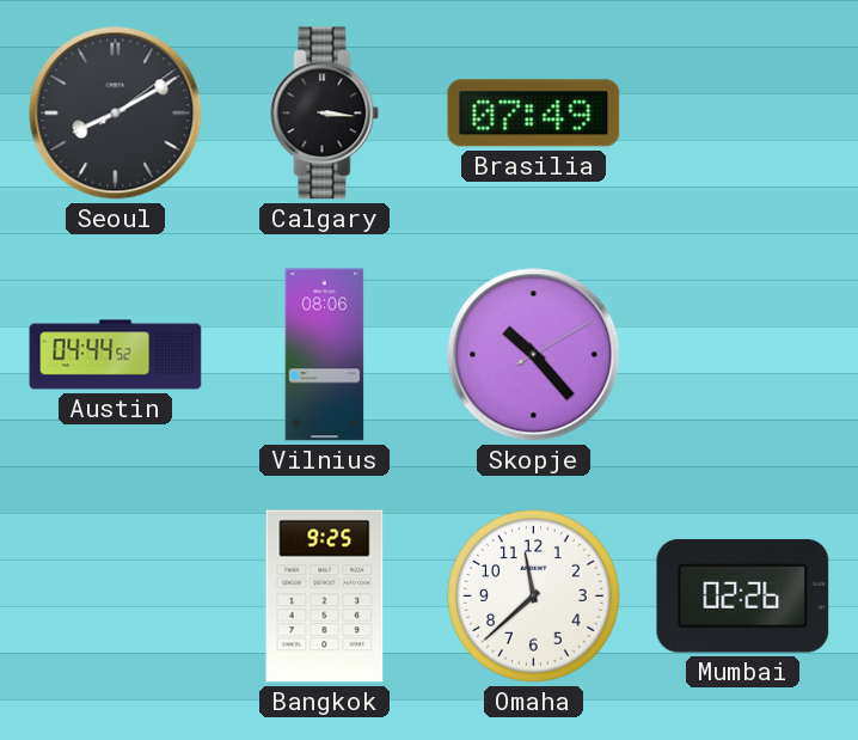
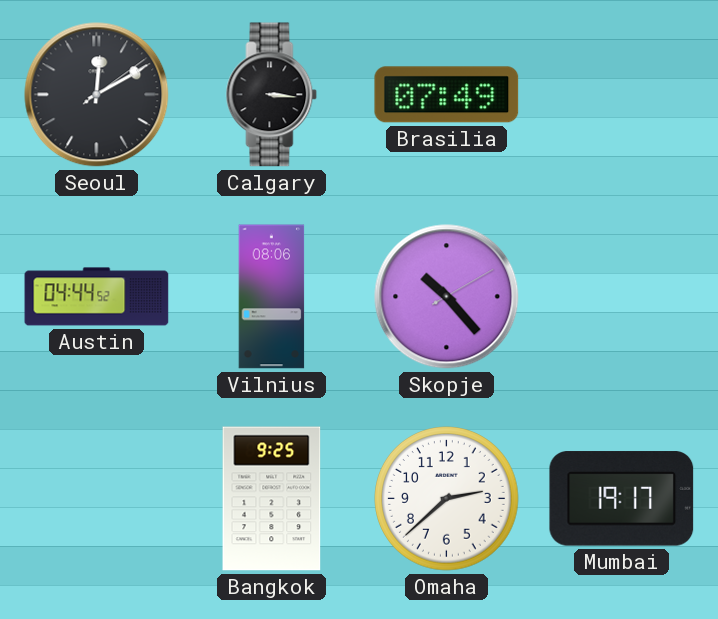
Seoul: 8:10 -> 12:10
Omaha: 11:38 -> 2:38
Mumbai: 02:26 -> 19:17
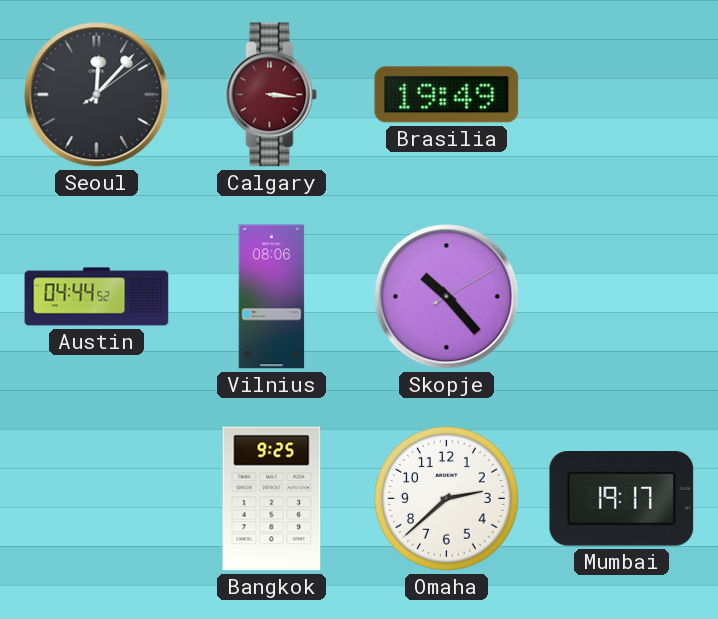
Seoul: 12:10 -> 12:07
Calgary dial: black -> burgundy
Brasilia: 07:49 -> 19:49
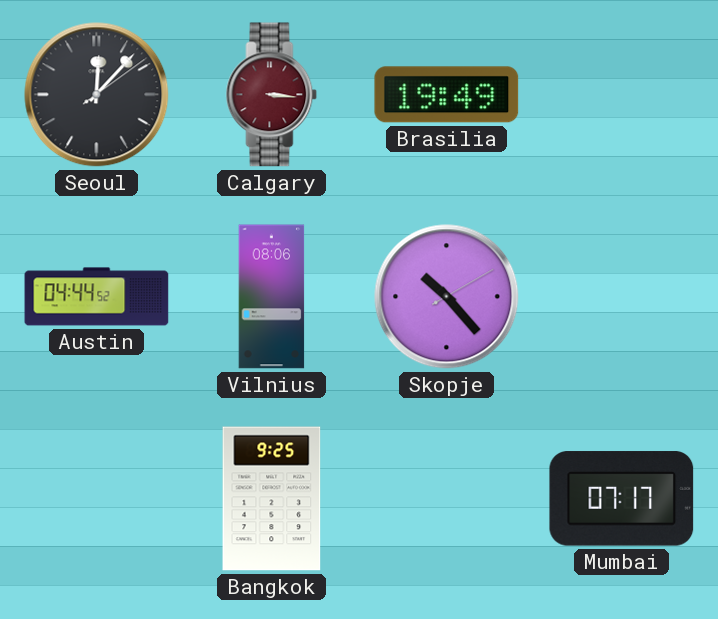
Omaha: 2:38 -> none
Mumbai: 19:17 -> 07:17
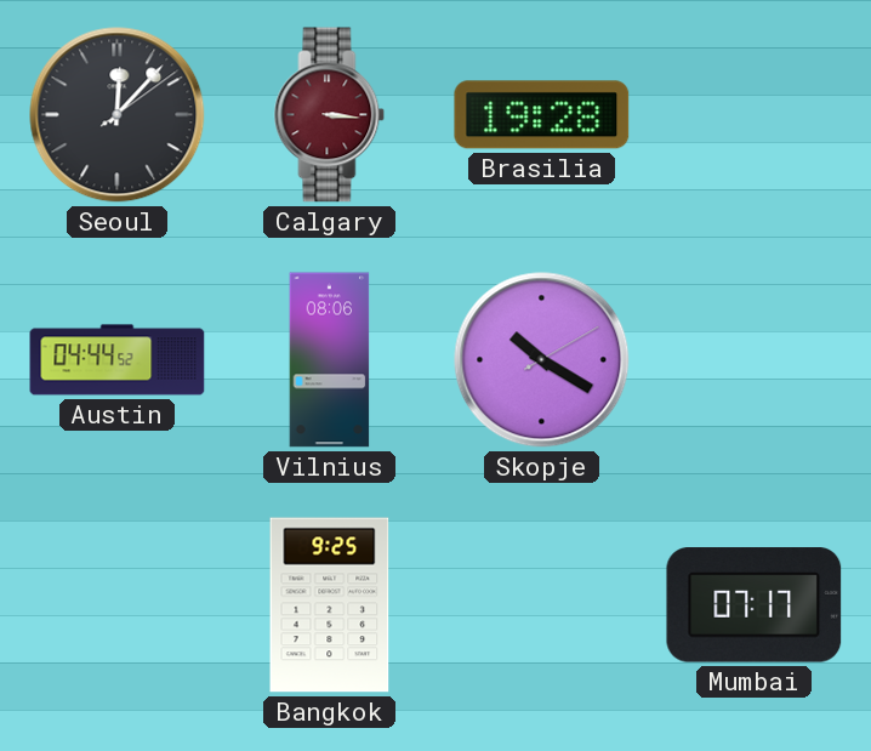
Brasilia: 19:49 -> 19:28
Skopje: 10:23 -> 10:20
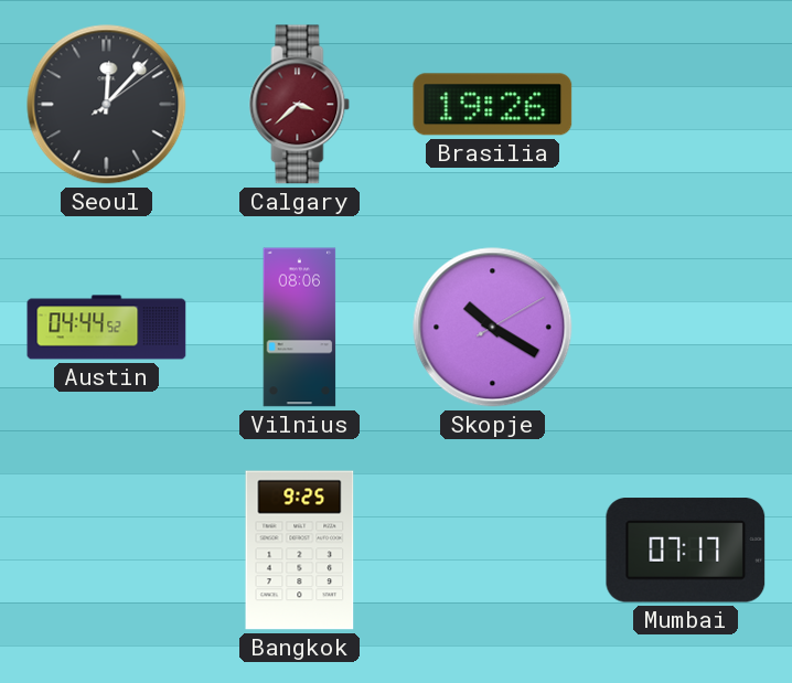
Calgary: 3:16 -> 3:38
Brasilia: 19:28 -> 19:26
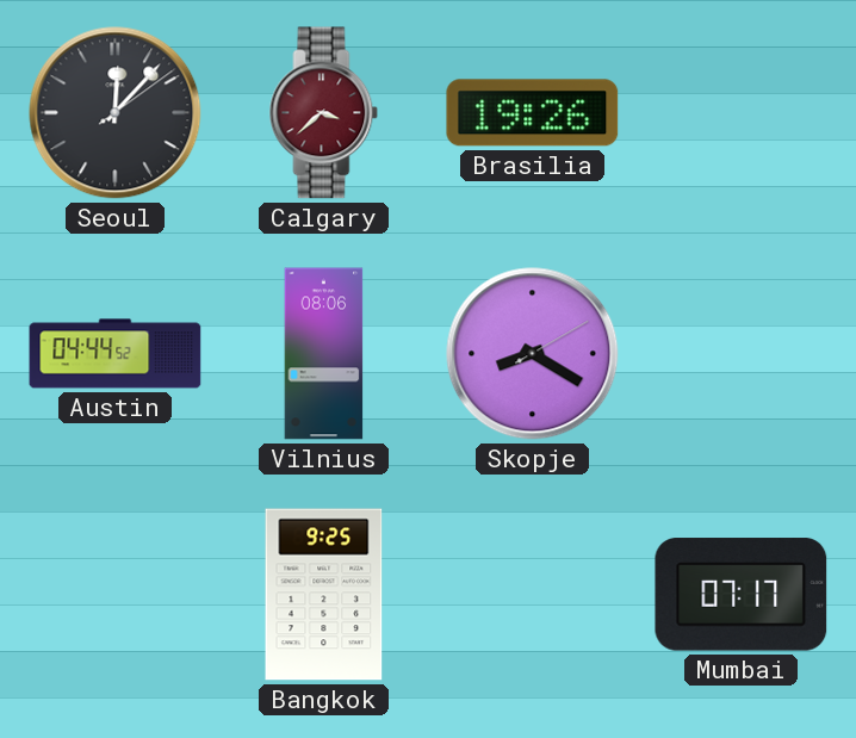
Skopje: 10:20 -> 8:20
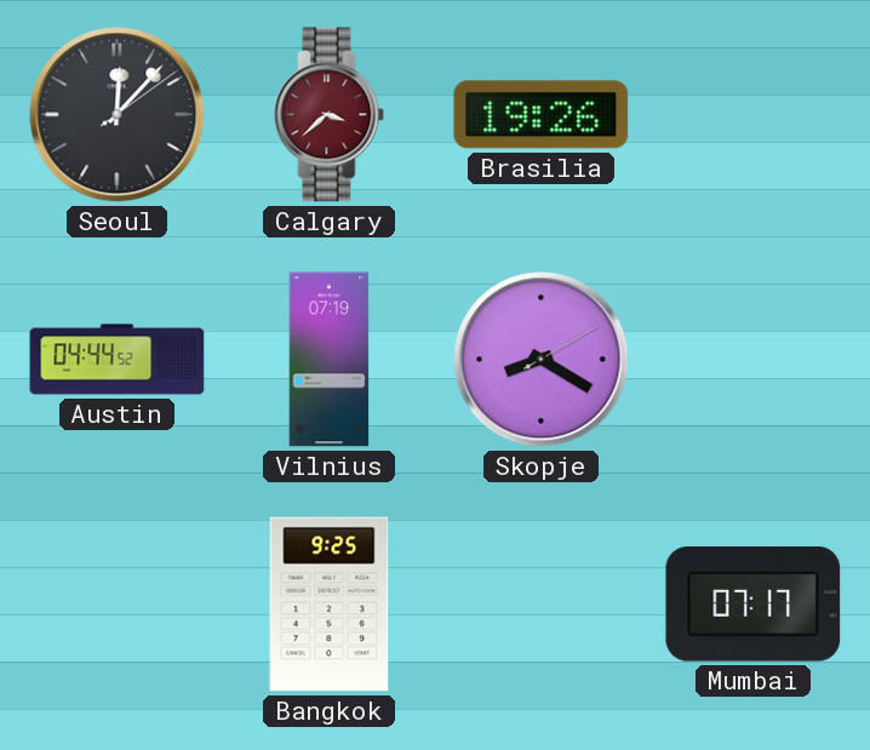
Vilnius: 08:06 -> 07:19
